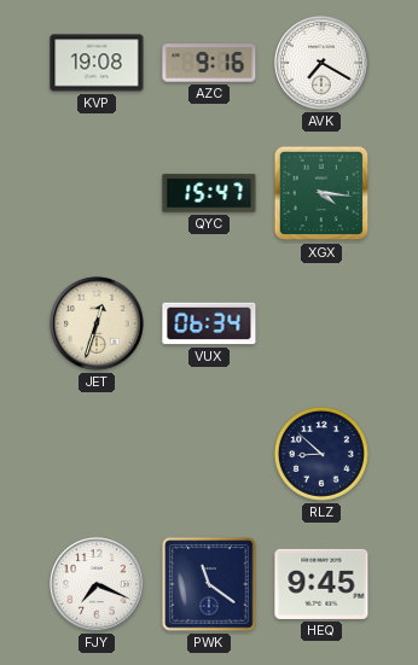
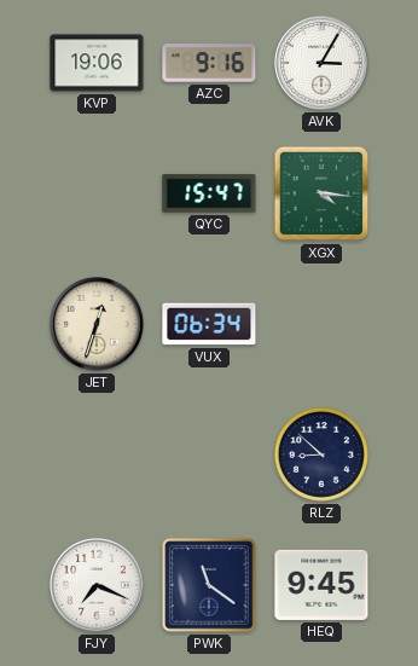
KVP: 19:08 -> 19:06
AVK: 7:20 -> 3:05
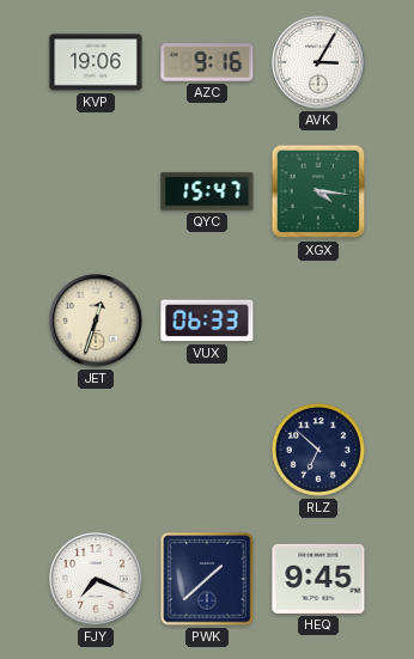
VUX: 06:34 -> 06:33
RLZ: 8:52 -> 6:52
PWK: 11:21 -> 1:38
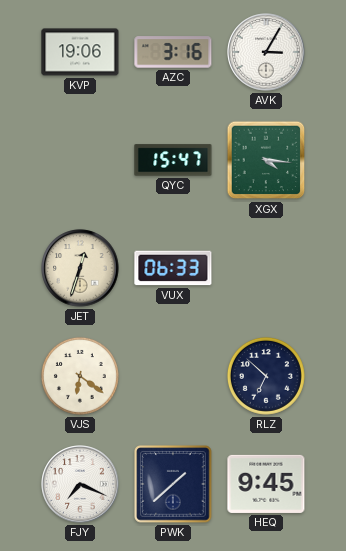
AZC: 9:16 -> 3:16
VJS: none -> 6:21
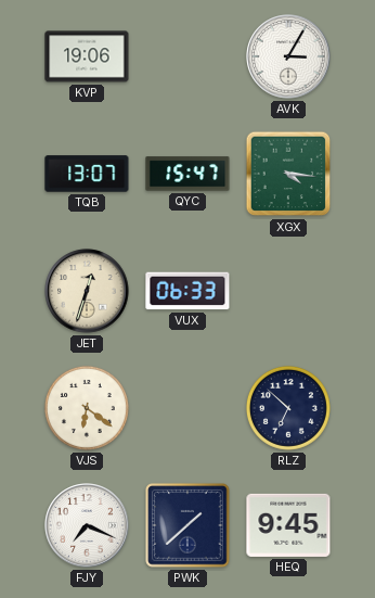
AZC: 3:16 -> none
TQB: none -> 13:07
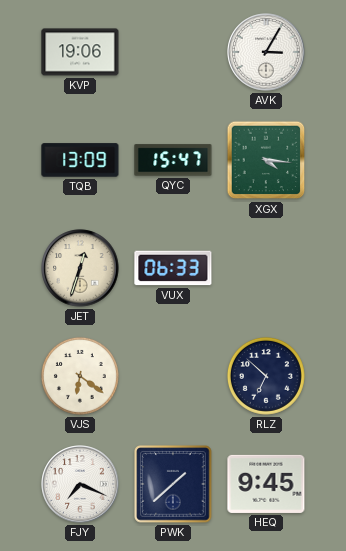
TQB: 13:07 -> 13:09
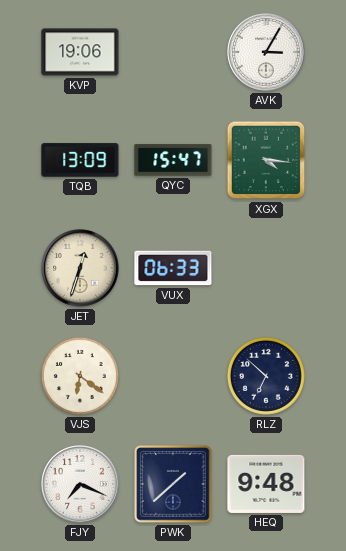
HEQ: 9:45 -> 9:48
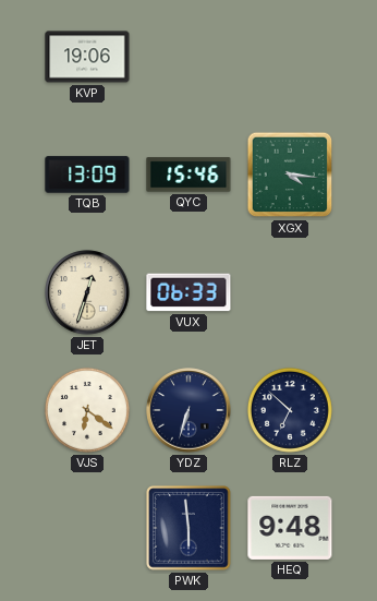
AVK: 3:05 -> none
QYC: 15:47 -> 15:46
YDZ: none -> 6:33
FJY: 7:19 -> none
PWK: 1:38 -> 5:59
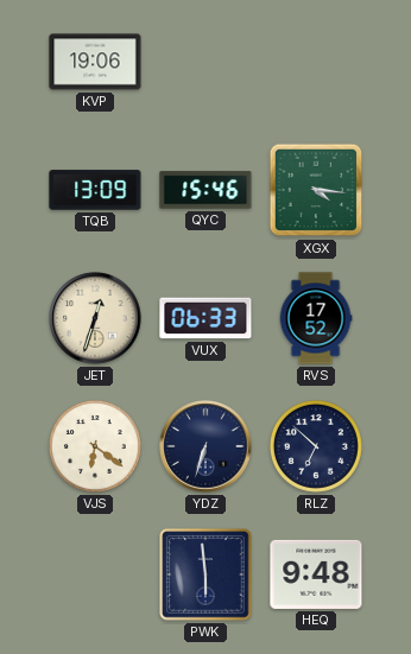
RVS: none -> 17:52
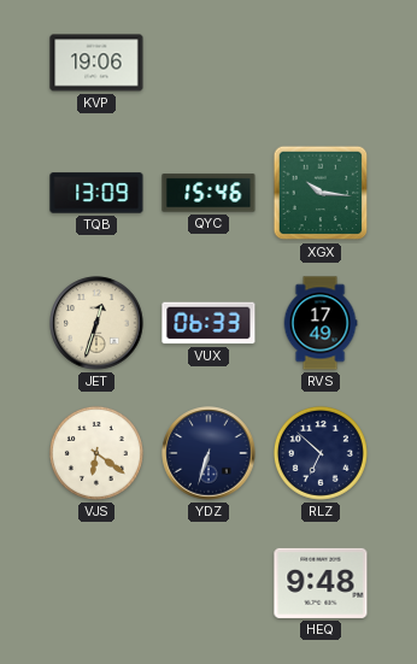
XGX: 4:16 -> 10:16
RVS: 17:52 -> 17:49
PWK: 5:59 -> none
